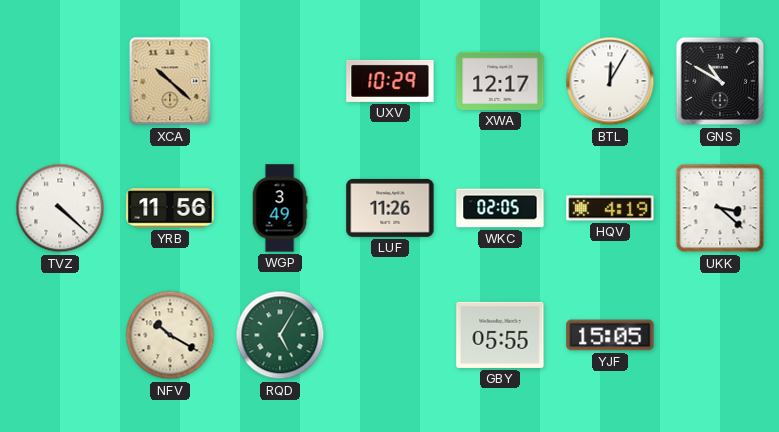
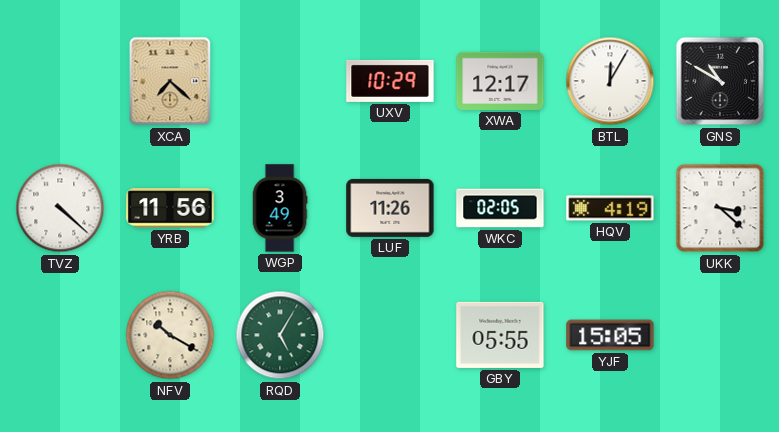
XCA: 10:22 -> 7:22
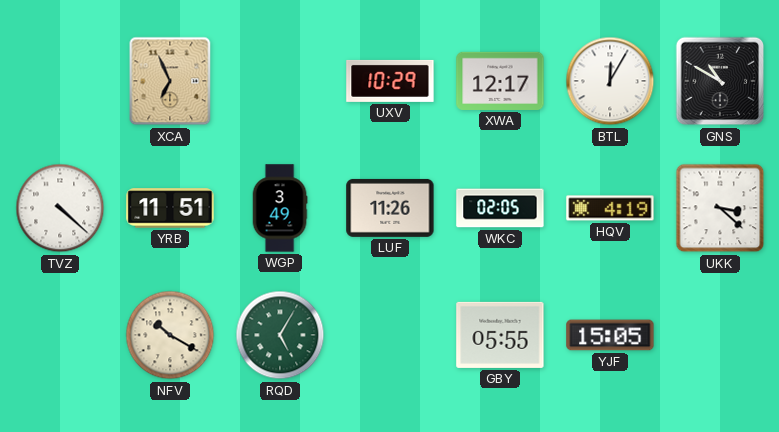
XCA: 7:22 -> 6:56
YRB: 11:56 -> 11:51
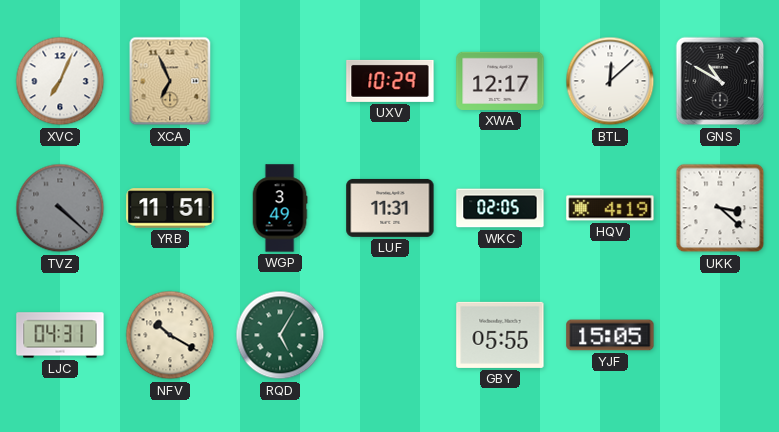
XVC: none -> 7:04
BTL: 12:05 -> 12:08
TVZ dial: white -> grey
LUF: 11:26 -> 11:31
LJC: none -> 04:31
